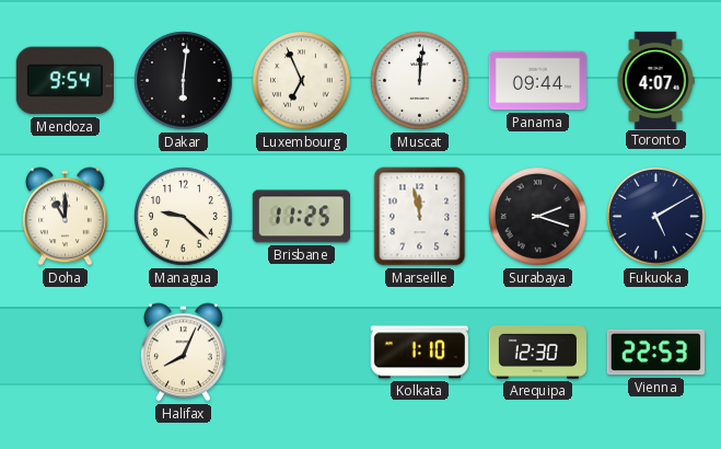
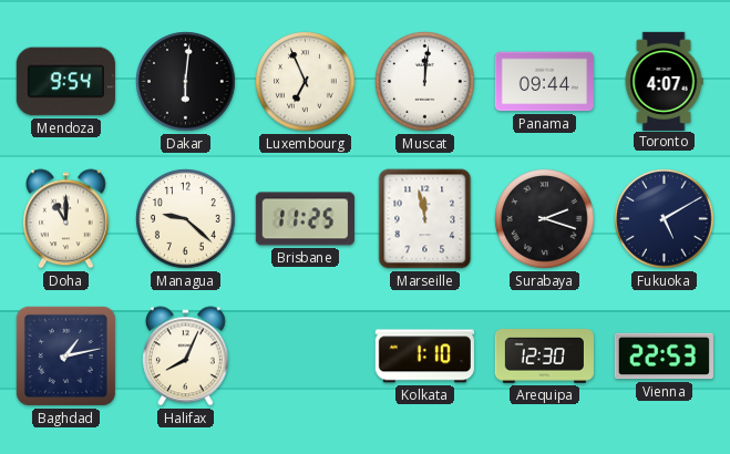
Baghdad: none -> 1:13
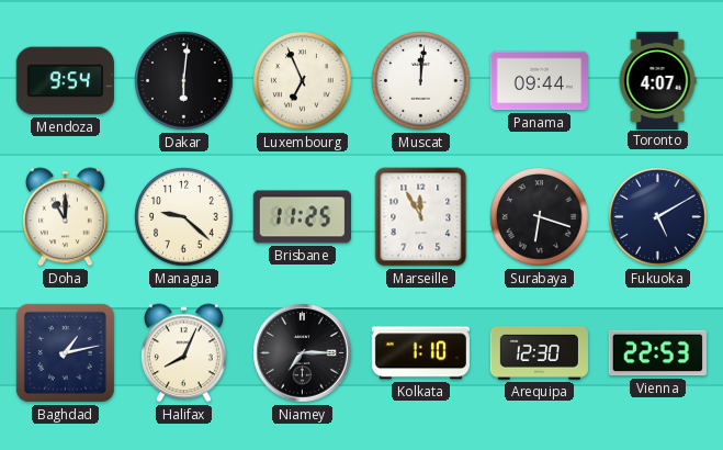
Marseille: 11:58 -> 11:55
Surabaya: 2:18 -> 6:18
Niamey: none -> 7:15
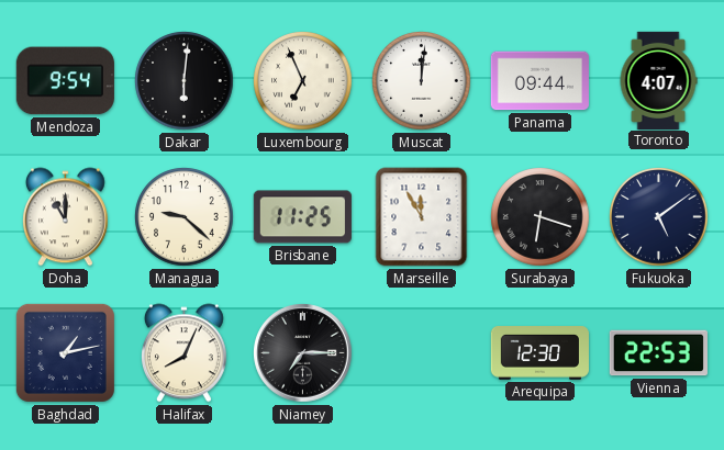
Fukuoka: 5:10 -> 5:09
Kolkata: 1:10 -> none
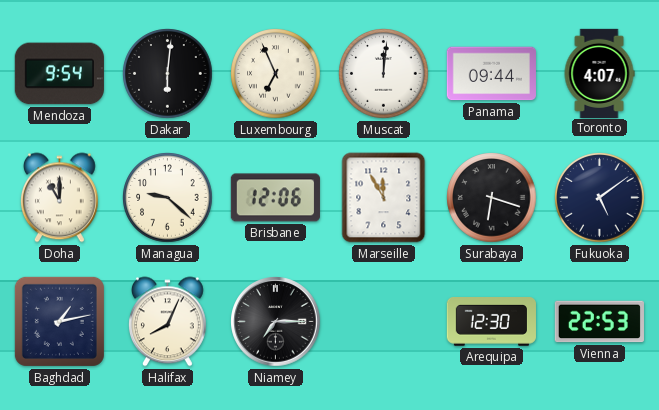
Brisbane: 11:25 -> 12:06
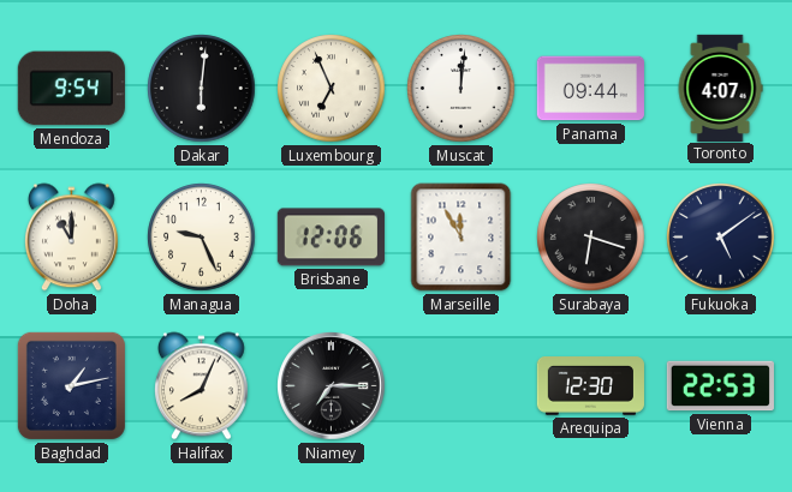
Managua: 9:22 -> 9:26
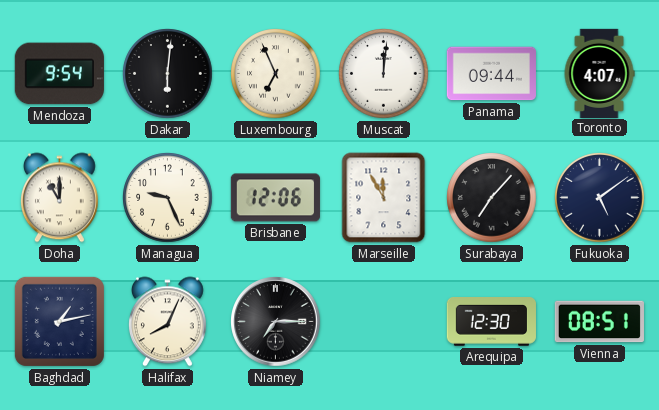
Surabaya: 6:18 -> 7:07
Vienna: 22:53 -> 08:51
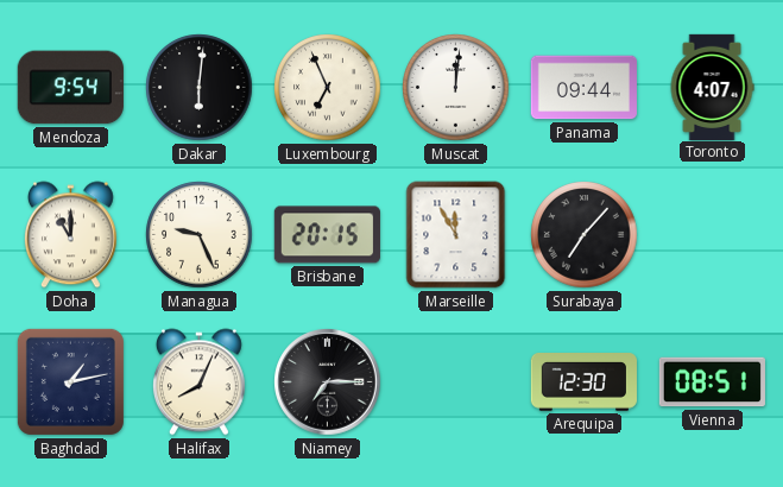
Brisbane: 12:06 -> 20:15
Fukuoka: 5:09 -> none
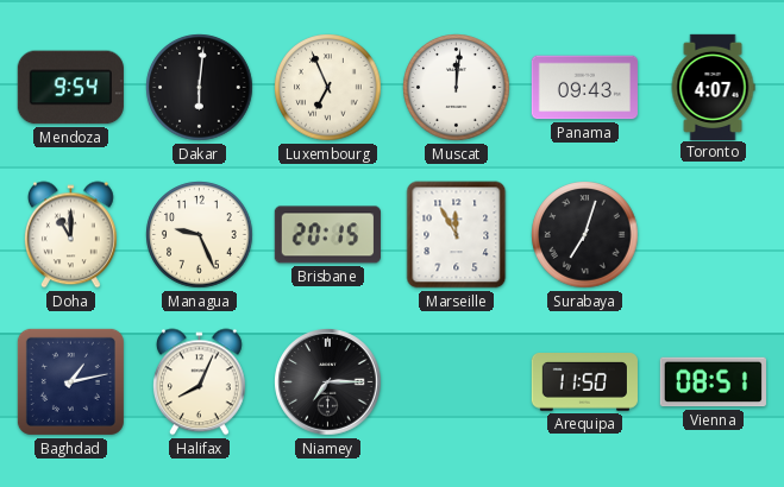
Panama: 09:44 -> 09:43
Surabaya: 7:07 -> 7:03
Arequipa: 12:30 -> 11:50
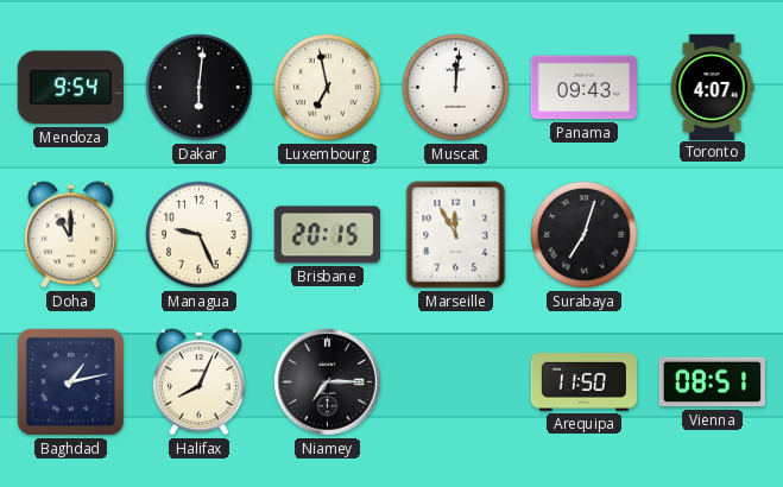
Luxembourg: 6:56 -> 6:58
